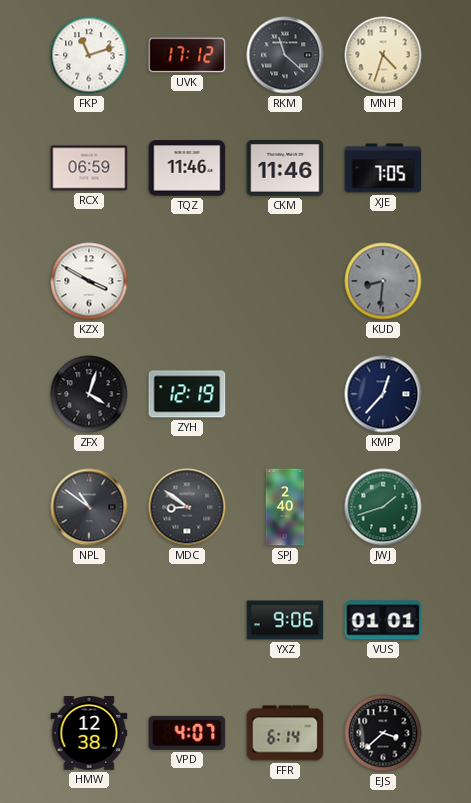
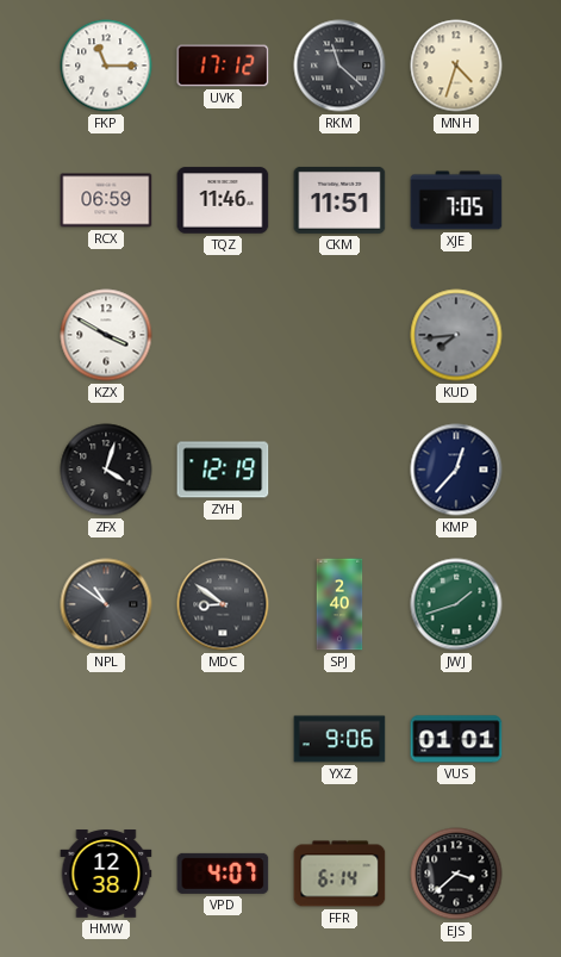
FKP: 11:12 -> 11:15
CKM: 11:46 -> 11:51
KUD: 8:31 -> 7:44
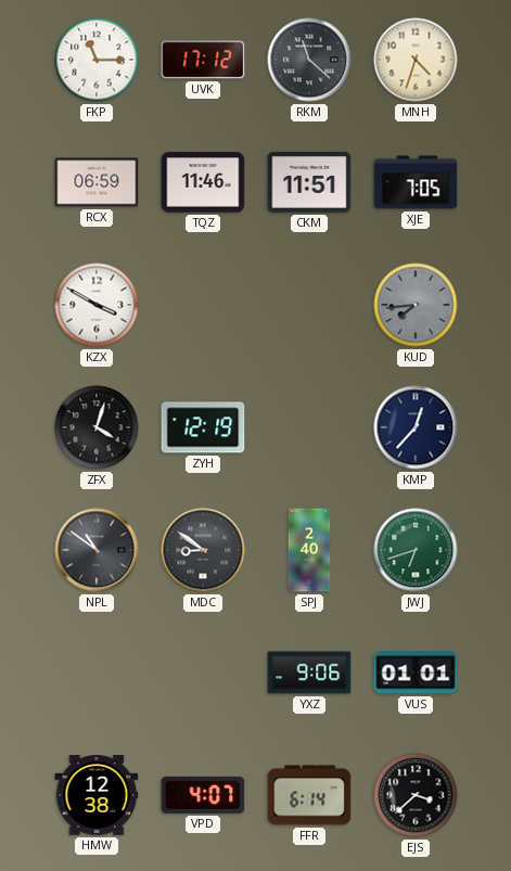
JWJ: 1:42 -> 6:42
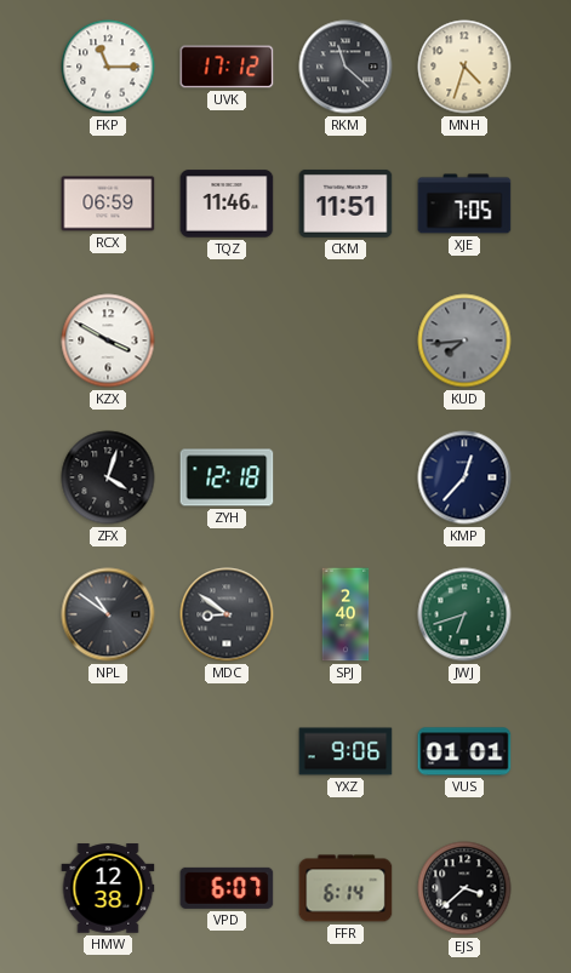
ZYH: 12:19 -> 12:18
VPD: 4:07 -> 6:07
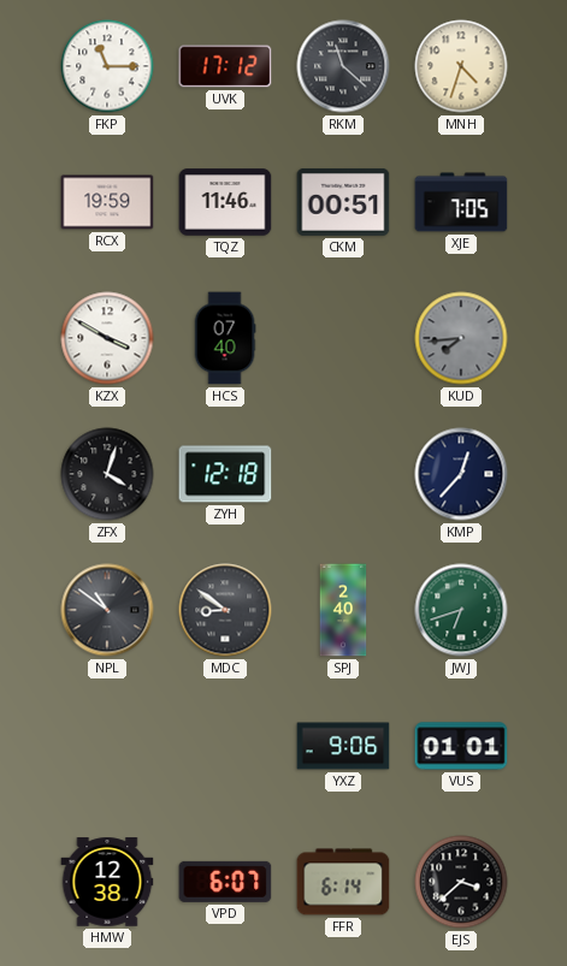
RCX: 06:59 -> 19:59
CKM: 11:51 -> 00:51
HCS: none -> 07:40
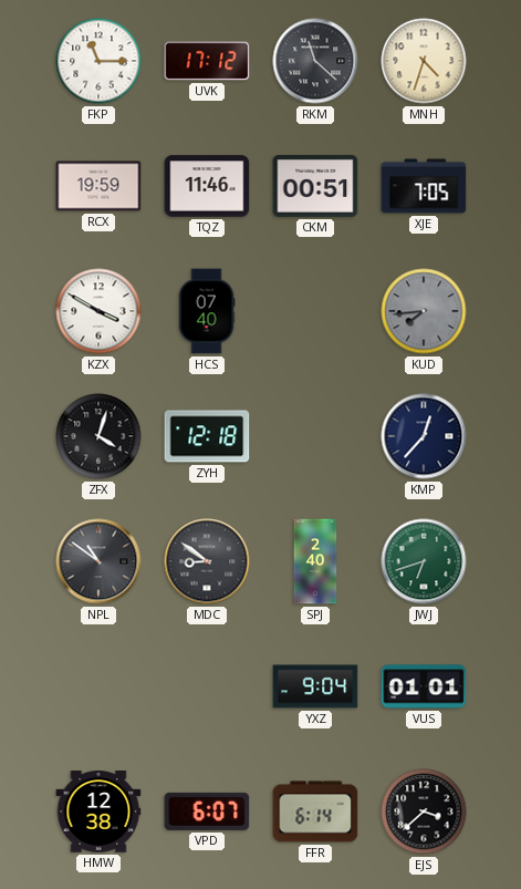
YXZ: 9:06 -> 9:04
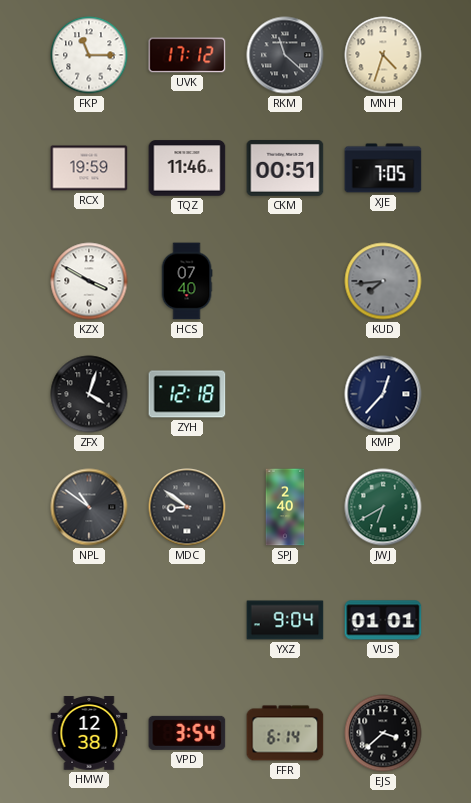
JWJ: 6:42 -> 6:40
VPD: 6:07 -> 3:54
